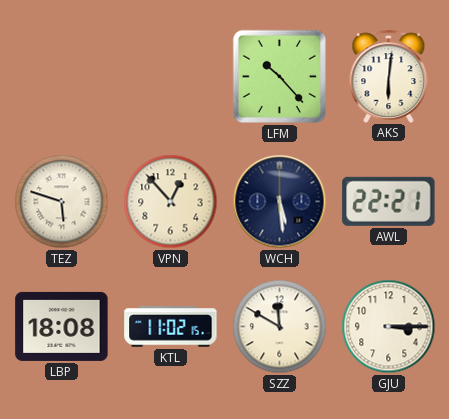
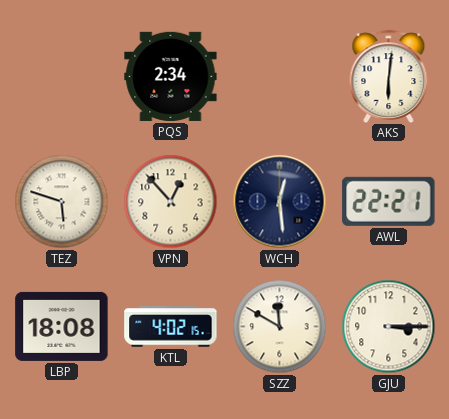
PQS: none -> 2:34
LFM: 10:23 -> none
WCH: 5:29 -> 12:29
KTL: 11:02 -> 4:02
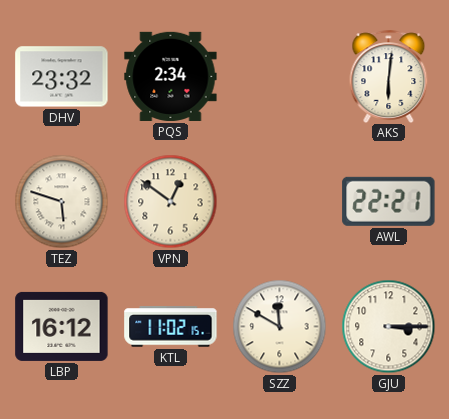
DHV: none -> 23:32
VPN: 12:53 -> 12:51
WCH: 12:29 -> none
LBP: 18:08 -> 16:12
KTL: 4:02 -> 11:02
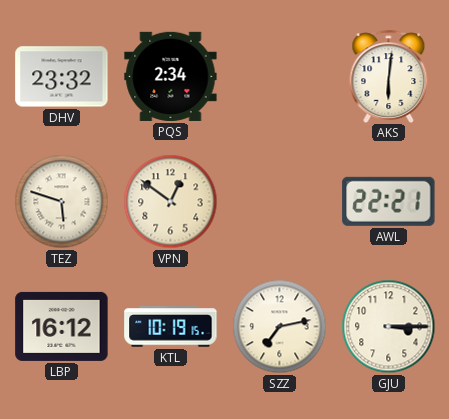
KTL: 11:02 -> 10:19
SZZ: 11:50 -> 7:13
